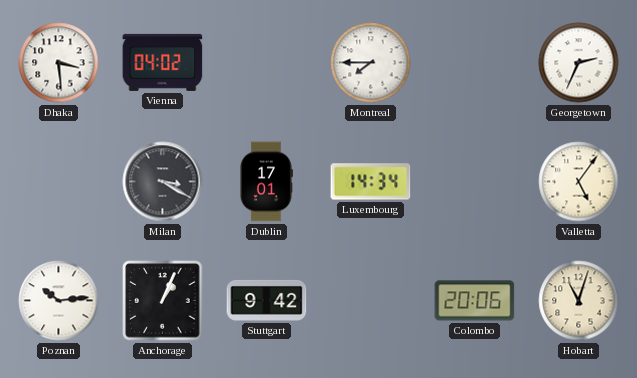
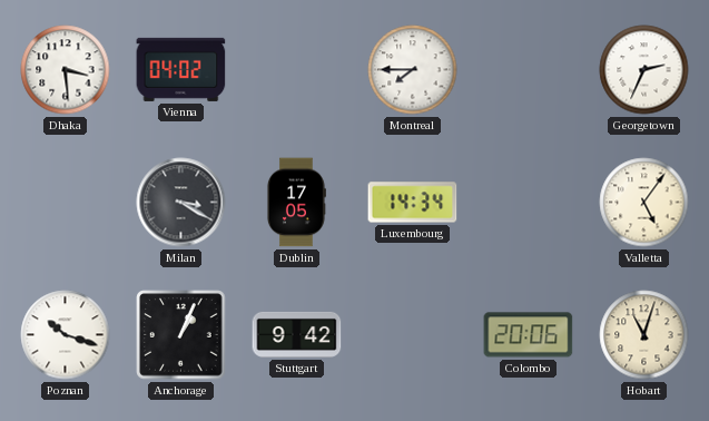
Dublin: 17:01 -> 17:05
Poznan: 10:14 -> 10:18
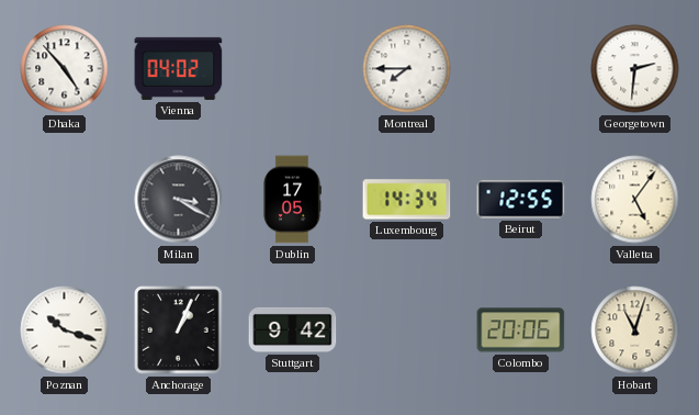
Dhaka: 3:29 -> 4:53
Georgetown: 2:34 -> 2:31
Beirut: none -> 12:55
